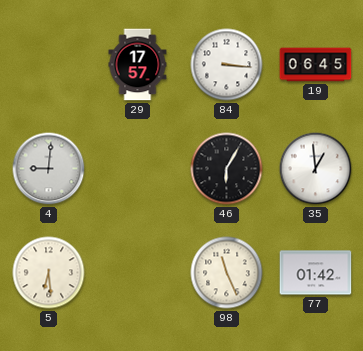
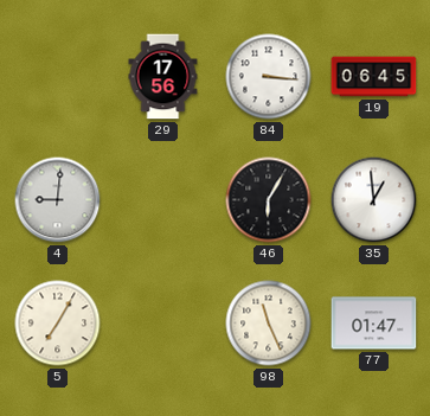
29: 17:57 -> 17:56
5: 6:29 -> 7:05
77: 01:42 -> 01:47
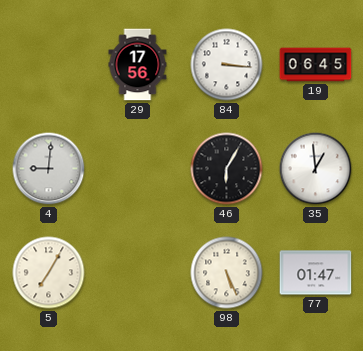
98: 11:26 -> 5:26
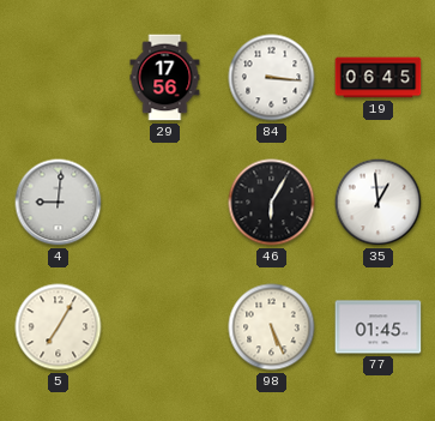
77: 01:47 -> 01:45
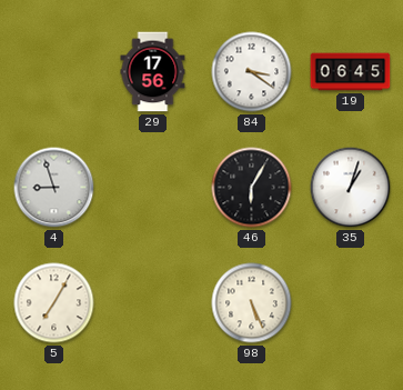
84: 3:16 -> 3:21
4: 9:01 -> 8:57
35: 12:59 -> 1:03
77: 01:45 -> none
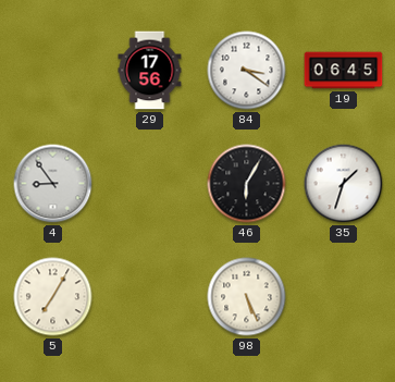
4: 8:57 -> 8:54
35: 1:03 -> 1:33
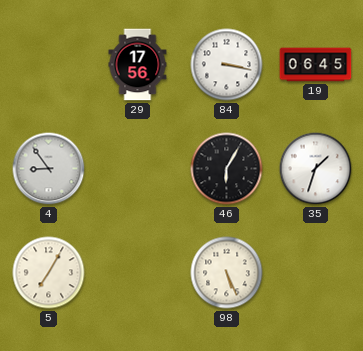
84: 3:21 -> 3:17
